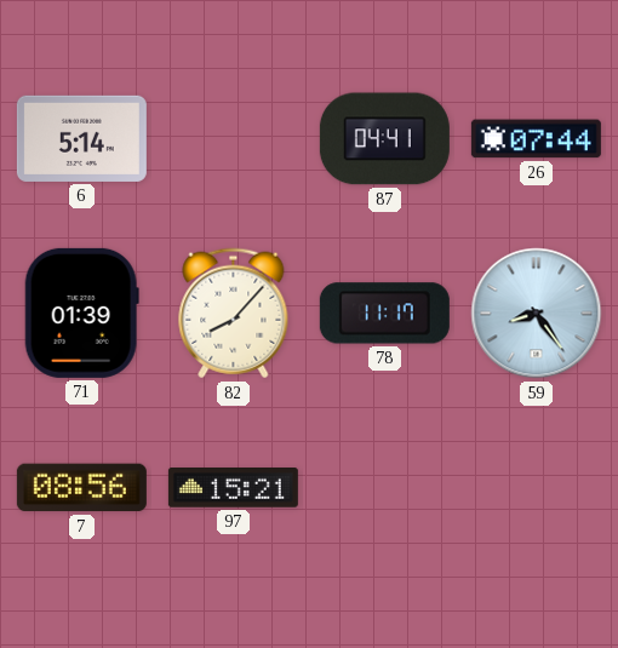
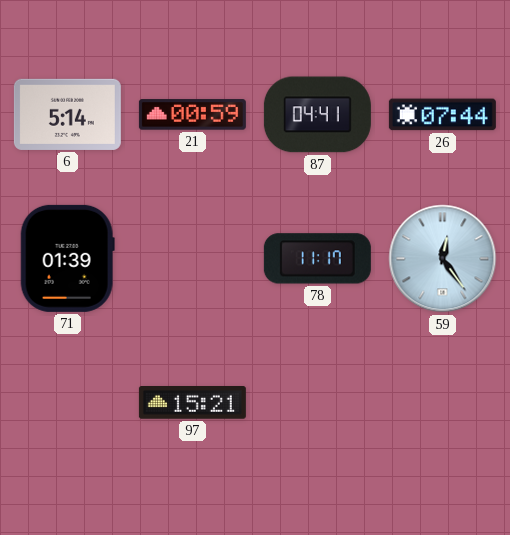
21: none -> 00:59
82: 8:07 -> none
59: 8:24 -> 12:24
7: 08:56 -> none
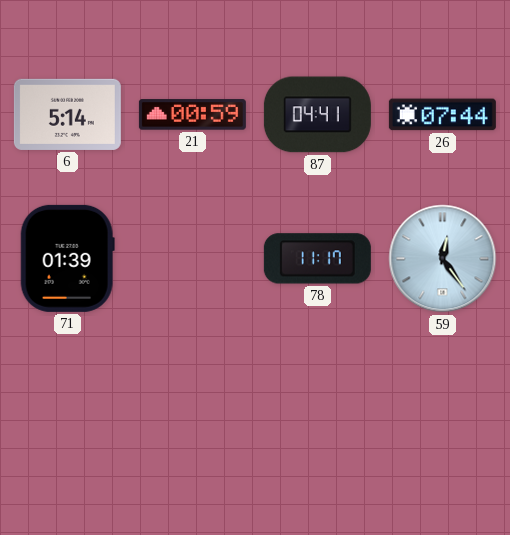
97: 15:21 -> none
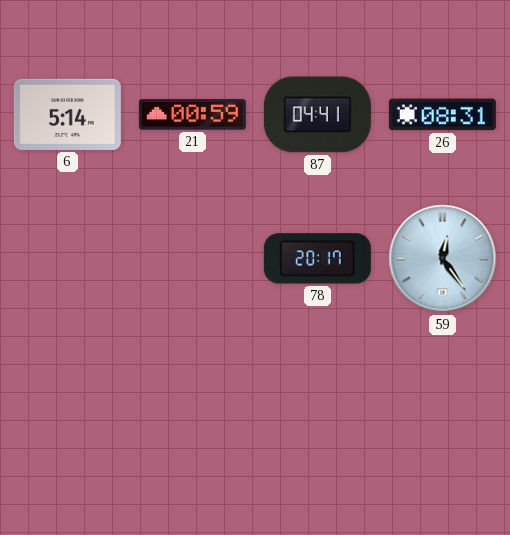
26: 07:44 -> 08:31
71: 01:39 -> none
78: 11:17 -> 20:17
